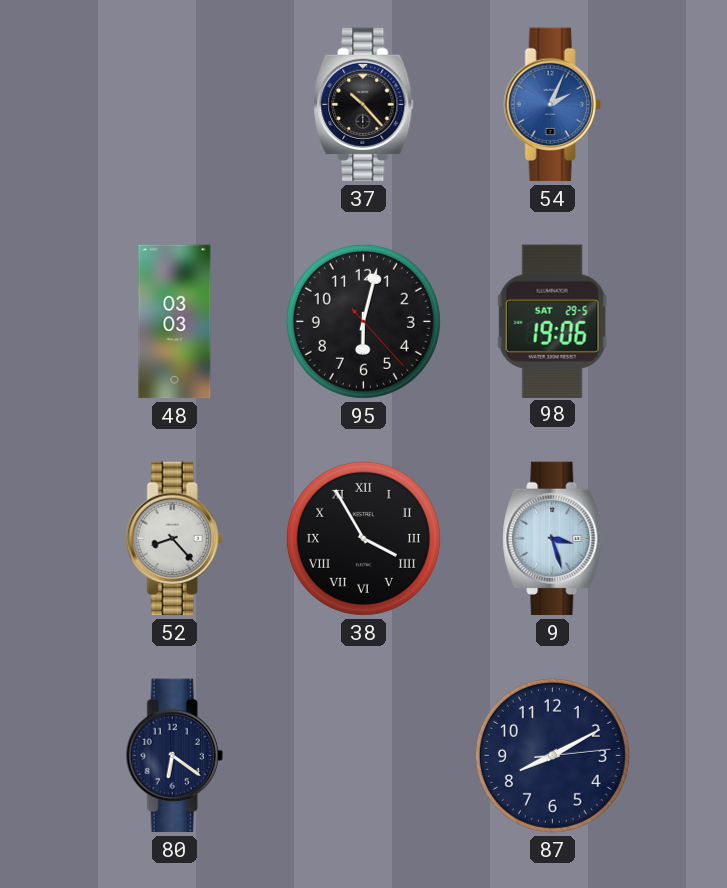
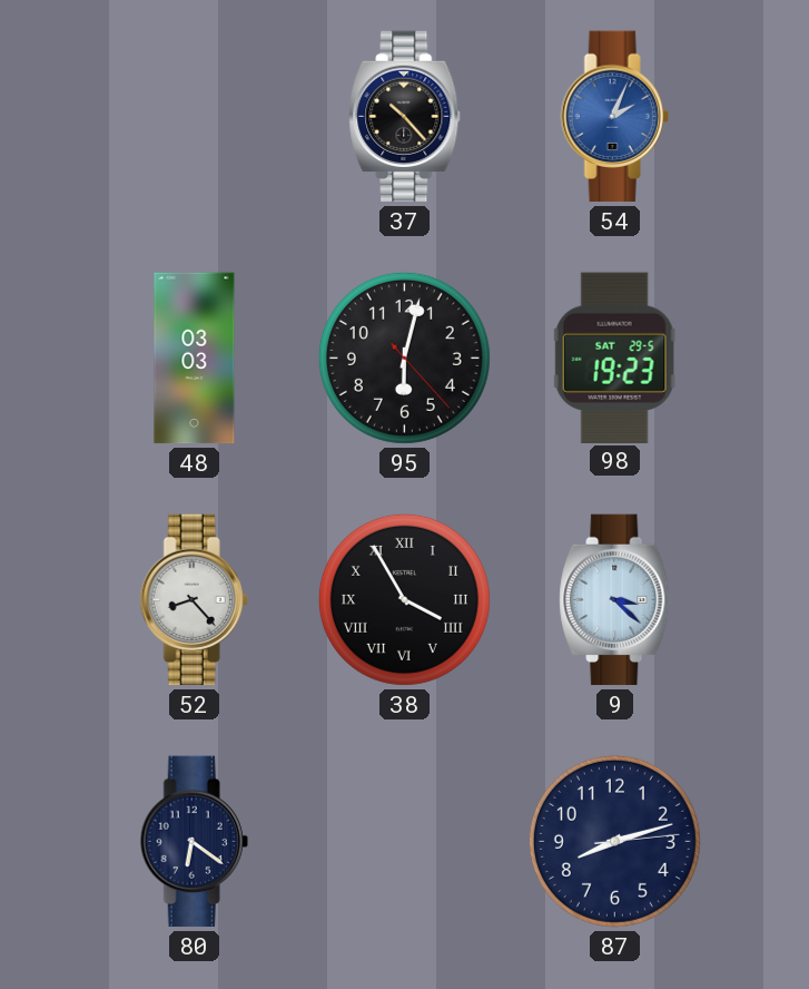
98: 19:06 -> 19:23
9: 3:27 -> 3:22
87: 8:10 -> 8:12
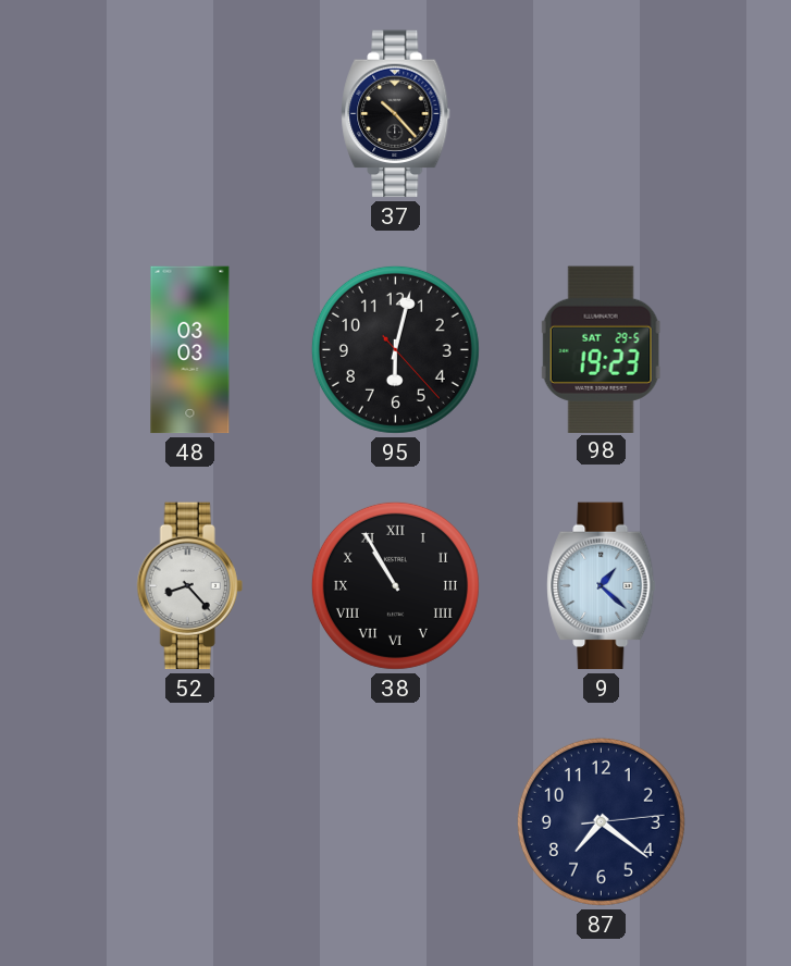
54: 2:04 -> none
38: 3:55 -> 10:55
9: 3:22 -> 1:22
80: 6:21 -> none
87: 8:12 -> 7:21
